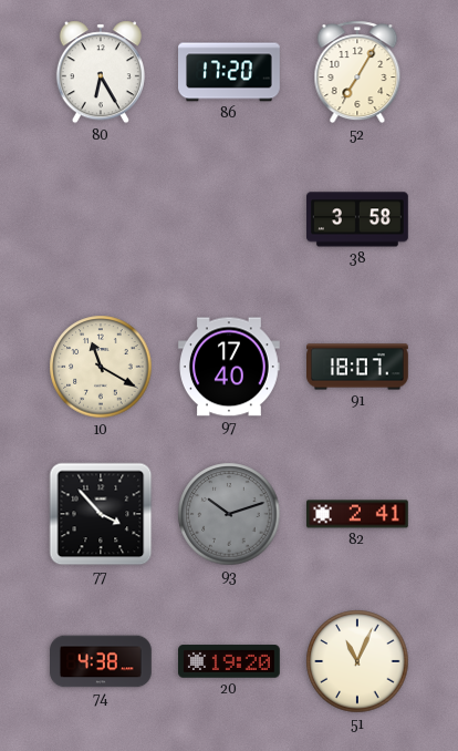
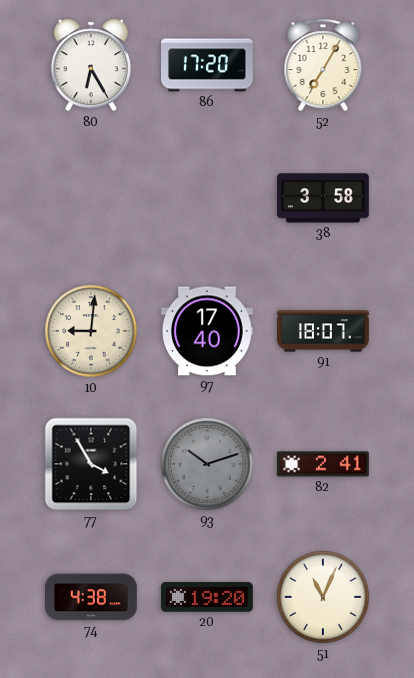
10: 11:20 -> 9:01
77: 3:53 -> 3:55
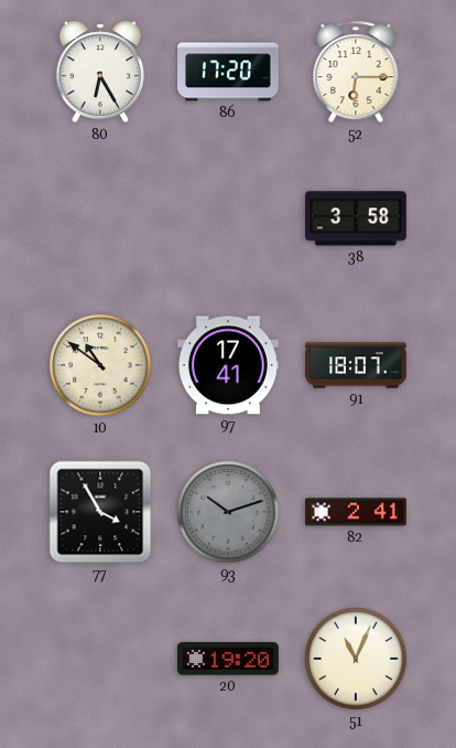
52: 7:05 -> 6:15
10: 9:01 -> 10:51
97: 17:40 -> 17:41
74: 4:38 -> none
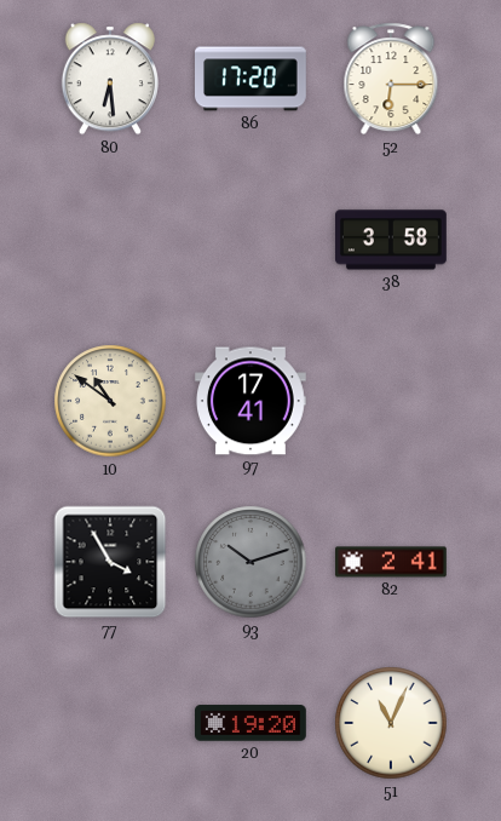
80: 6:25 -> 6:29
91: 18:07 -> none
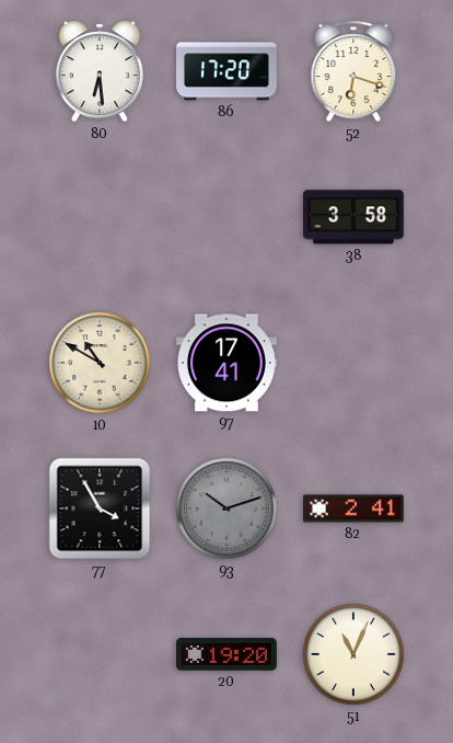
52: 6:15 -> 6:18
10: 10:51 -> 10:50
